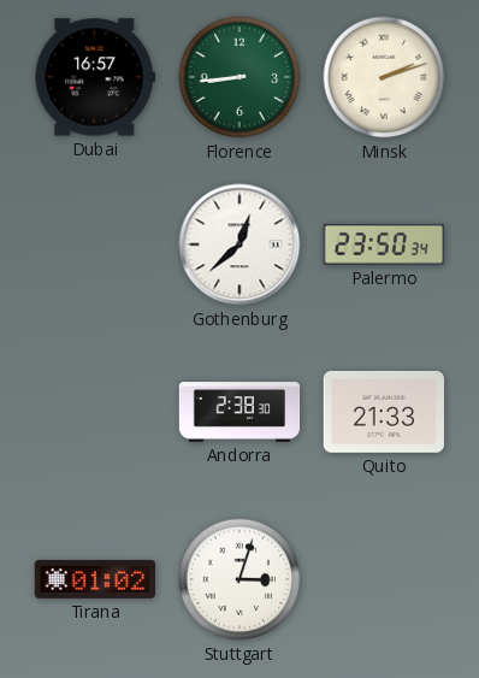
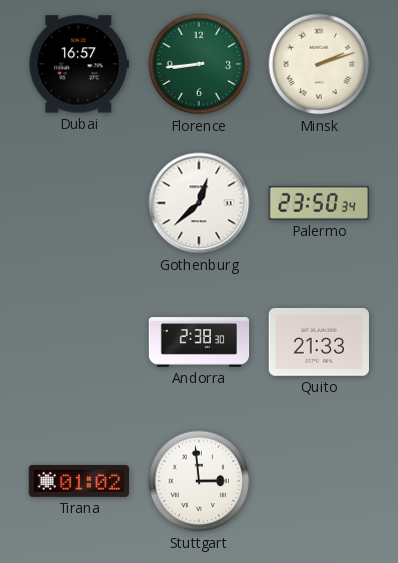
Stuttgart: 3:03 -> 2:59
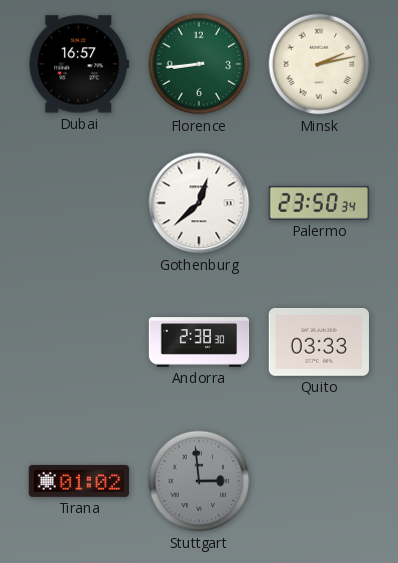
Minsk: 2:12 -> 2:13
Quito: 21:33 -> 03:33
Stuttgart dial: white -> grey
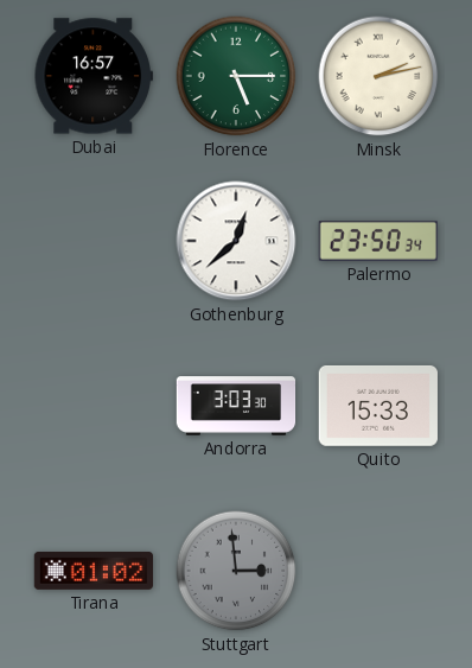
Florence: 8:44 -> 5:15
Andorra: 2:38 -> 3:03
Quito: 03:33 -> 15:33
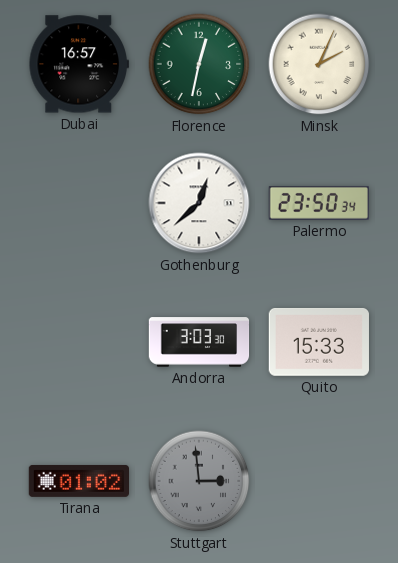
Florence: 5:15 -> 12:32
Minsk: 2:13 -> 2:04
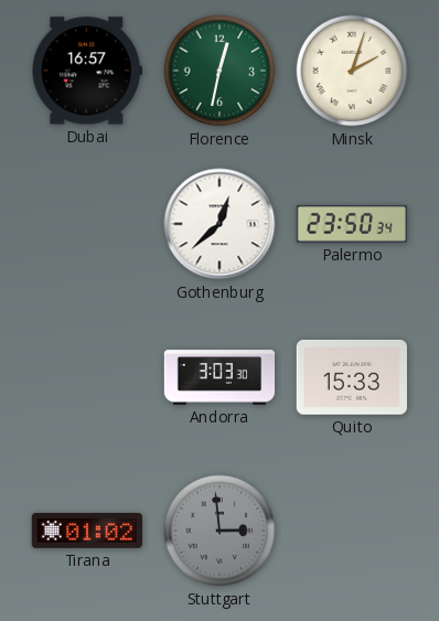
Minsk: 2:04 -> 2:03
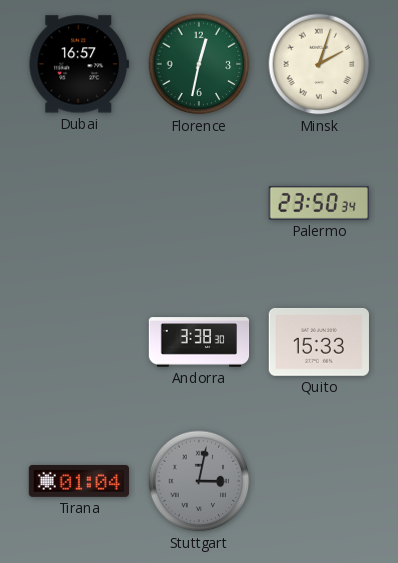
Gothenburg: 12:38 -> none
Andorra: 3:03 -> 3:38
Tirana: 01:02 -> 01:04
Stuttgart: 2:59 -> 3:02
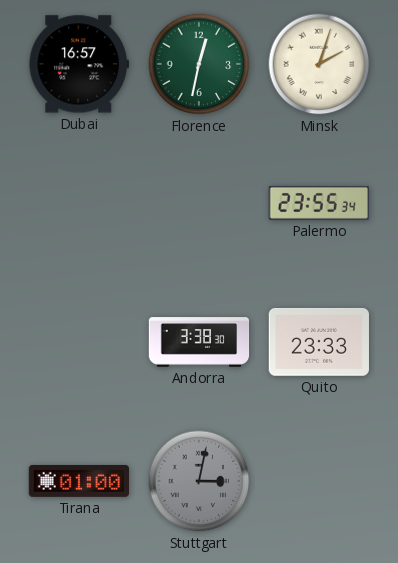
Palermo: 23:50 -> 23:55
Quito: 15:33 -> 23:33
Tirana: 01:04 -> 01:00
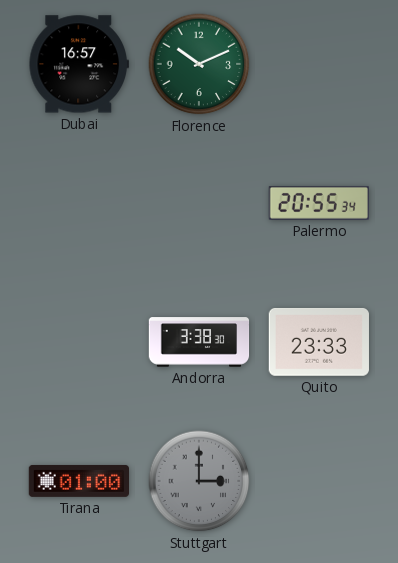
Florence: 12:32 -> 10:11
Minsk: 2:03 -> none
Palermo: 23:55 -> 20:55
Stuttgart: 3:02 -> 3:00
